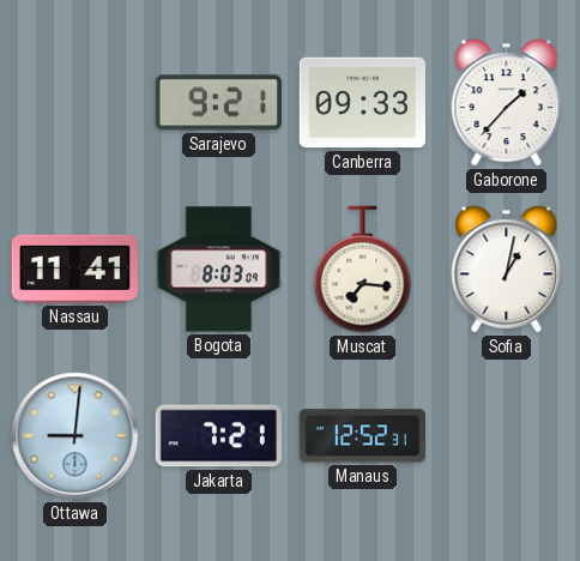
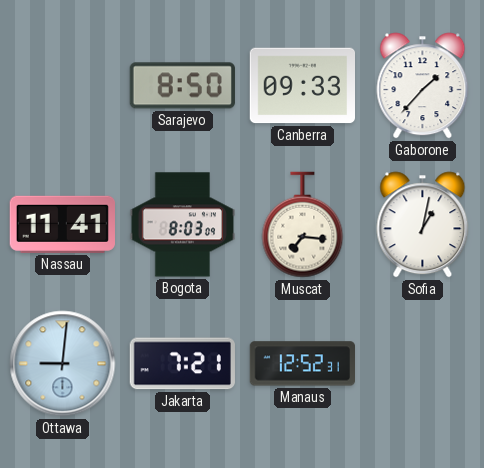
Sarajevo: 9:21 -> 8:50
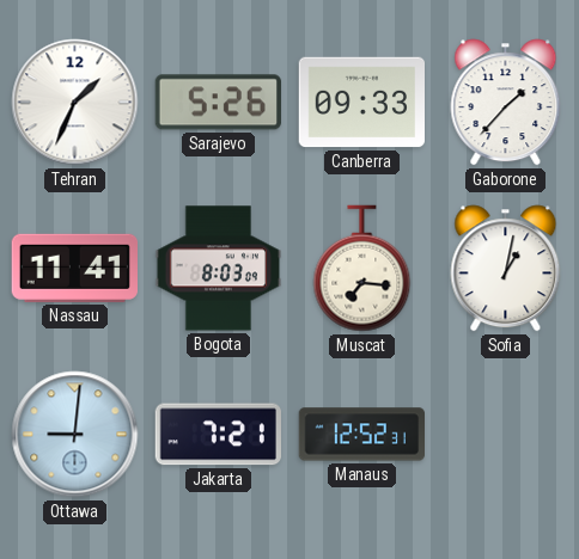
Tehran: none -> 1:34
Sarajevo: 8:50 -> 5:26
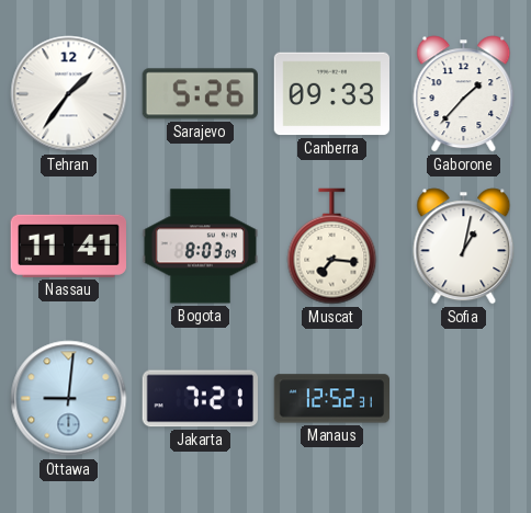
Tehran: 1:34 -> 1:36
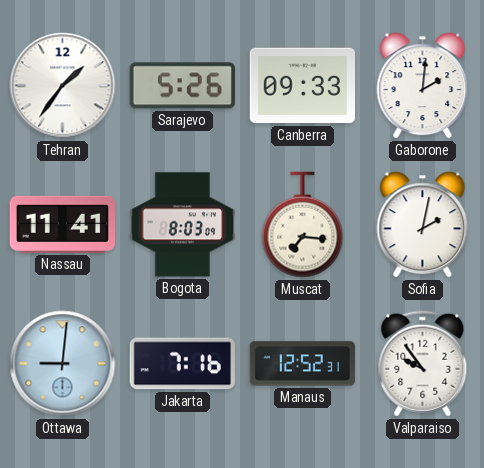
Gaborone: 1:37 -> 2:01
Sofia: 1:02 -> 2:02
Jakarta: 7:21 -> 7:16
Valparaiso: none -> 9:54
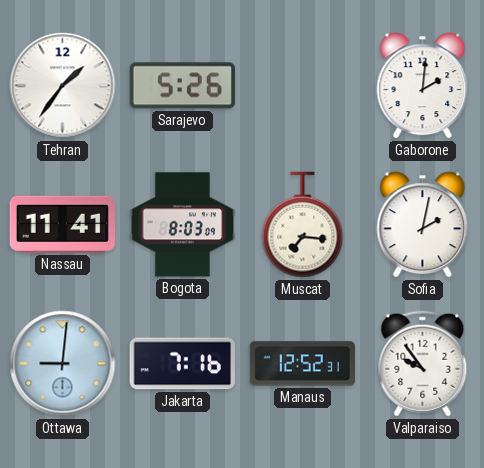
Canberra: 09:33 -> none
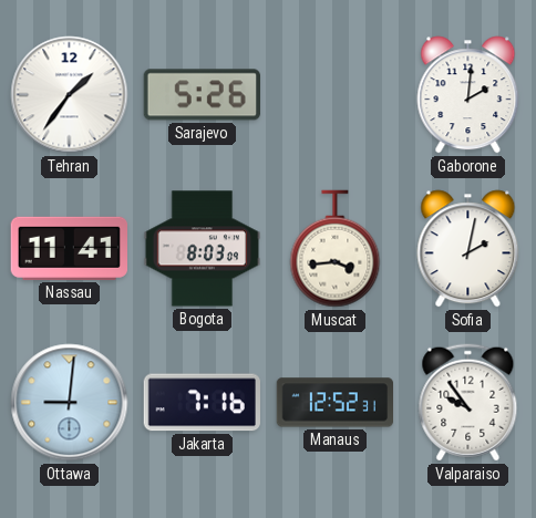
Muscat: 7:16 -> 3:44
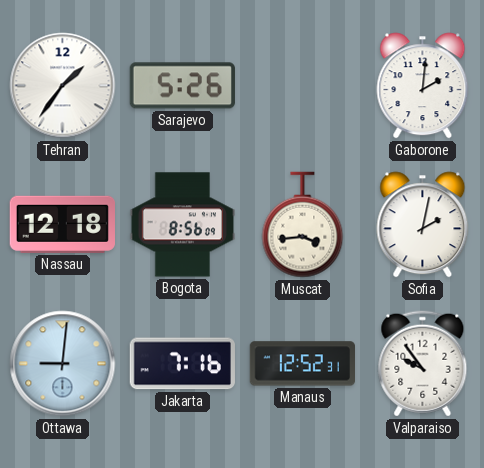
Nassau: 11:41 -> 12:18
Bogota: 8:03 -> 8:56
